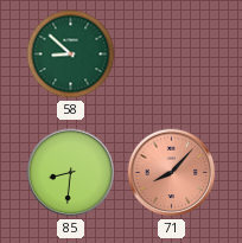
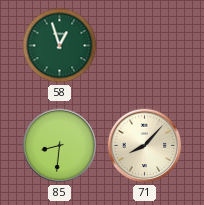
58: 8:52 -> 12:57
71 dial: salmon -> cream
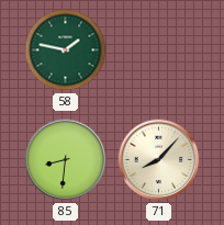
58: 12:57 -> 1:47
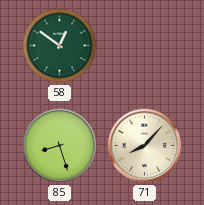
58: 1:47 -> 12:51
85: 8:31 -> 8:27
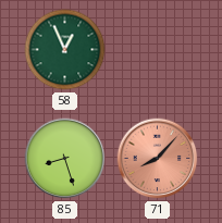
58: 12:51 -> 12:56
71 dial: cream -> salmon
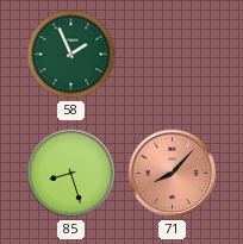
58: 12:56 -> 1:56
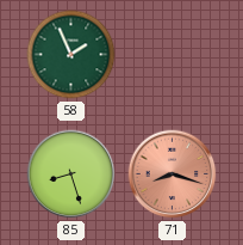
71: 8:07 -> 8:18
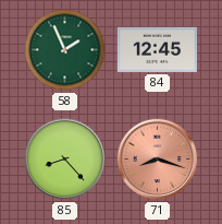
84: none -> 12:45
85: 8:27 -> 8:23
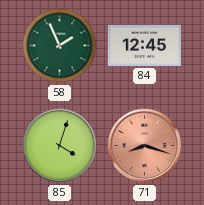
85: 8:23 -> 4:03
